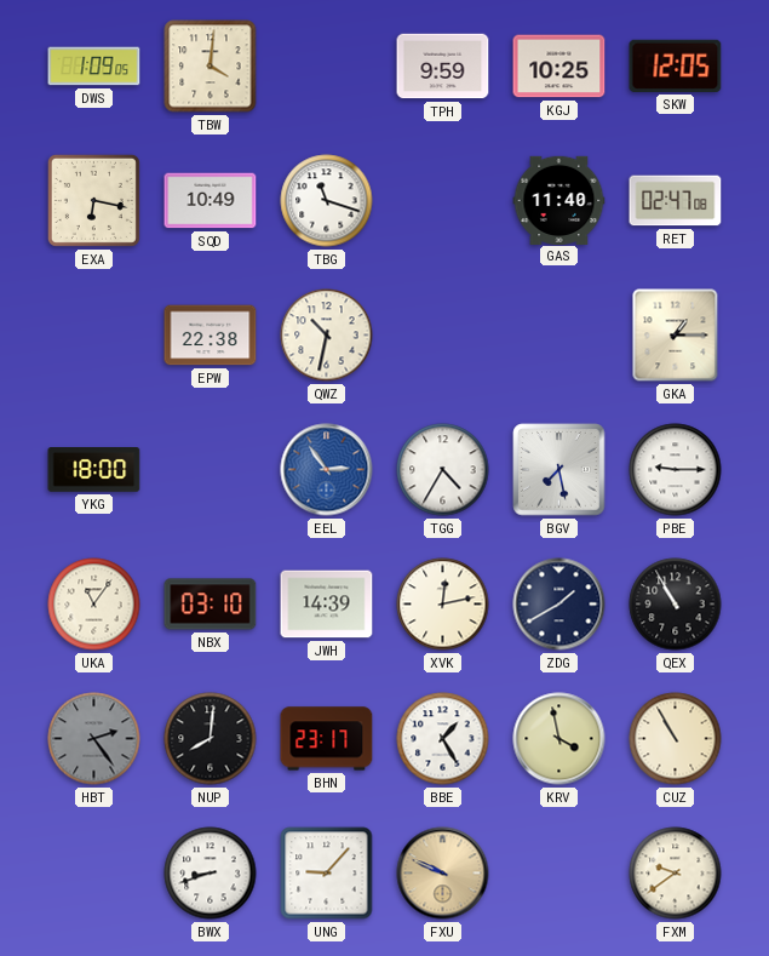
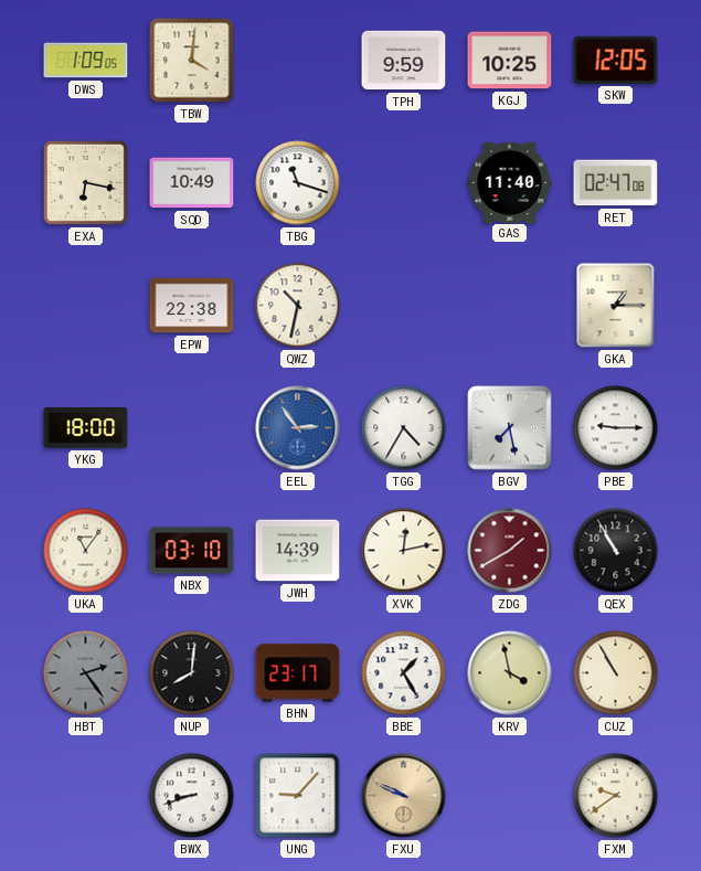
ZDG dial: navy -> burgundy
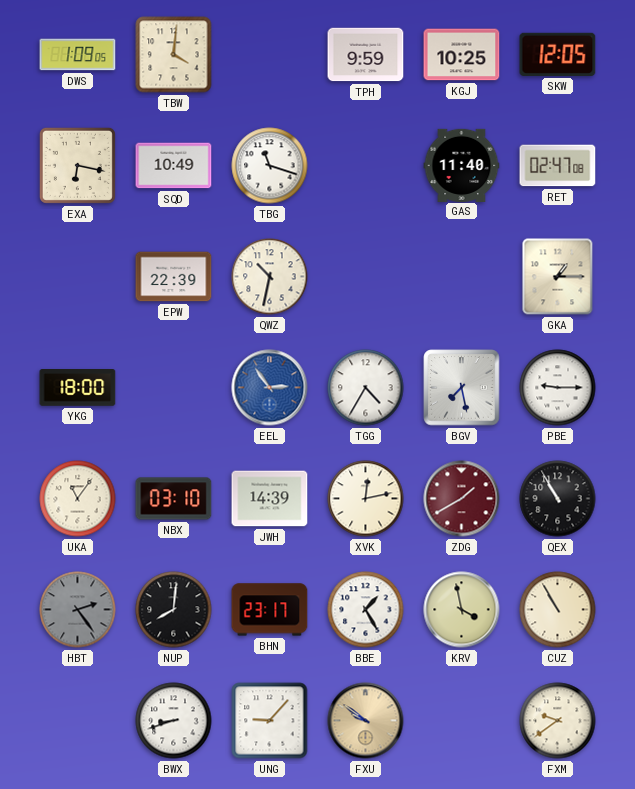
EPW: 22:38 -> 22:39
FXU: 9:49 -> 9:51
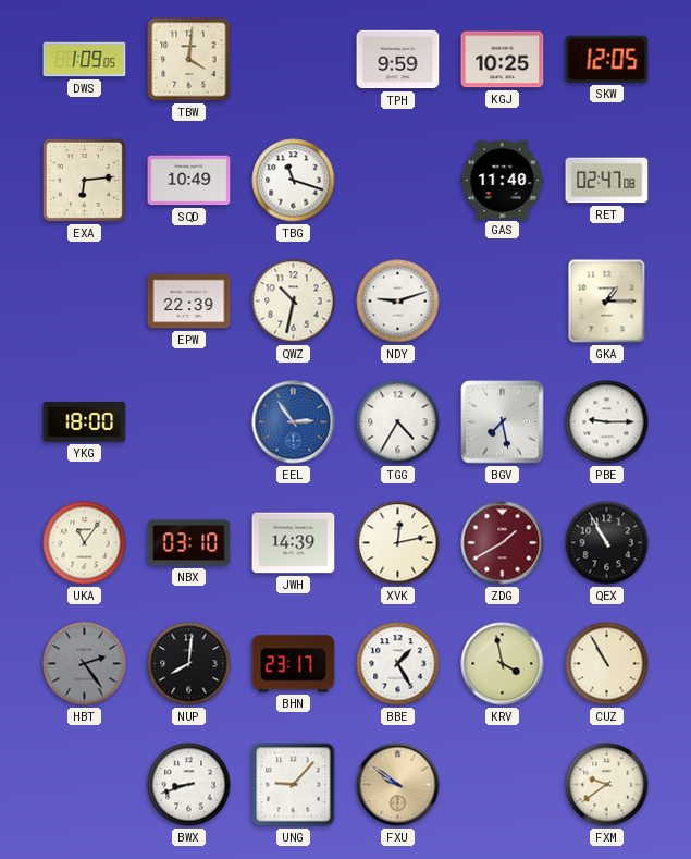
EXA: 6:17 -> 6:14
NDY: none -> 9:12
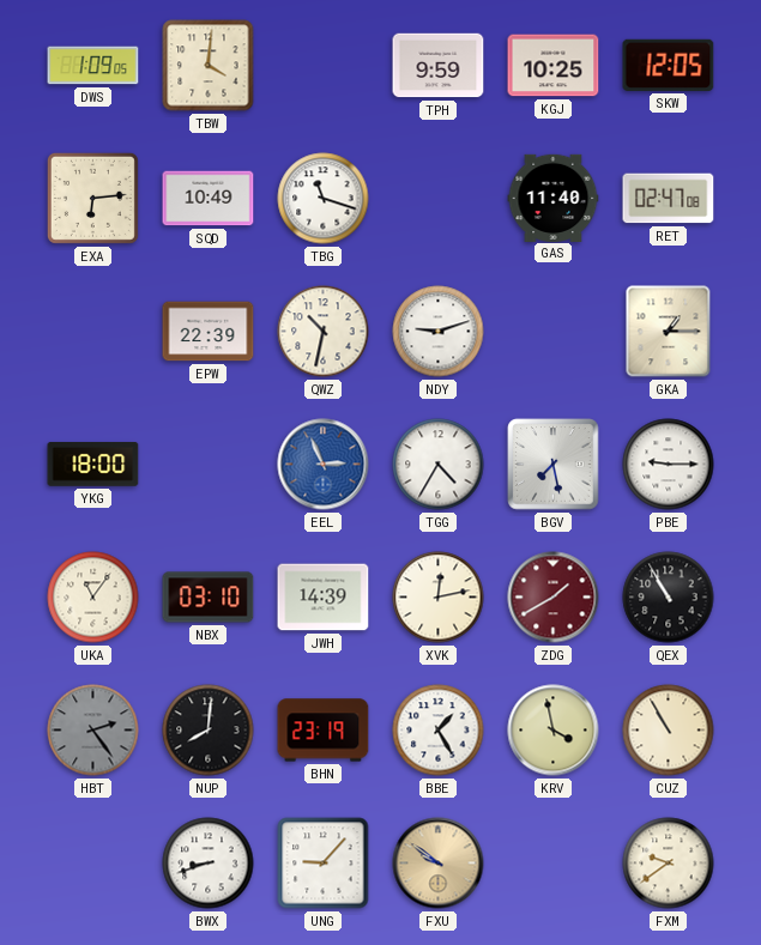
EEL: 2:54 -> 2:56
BHN: 23:17 -> 23:19
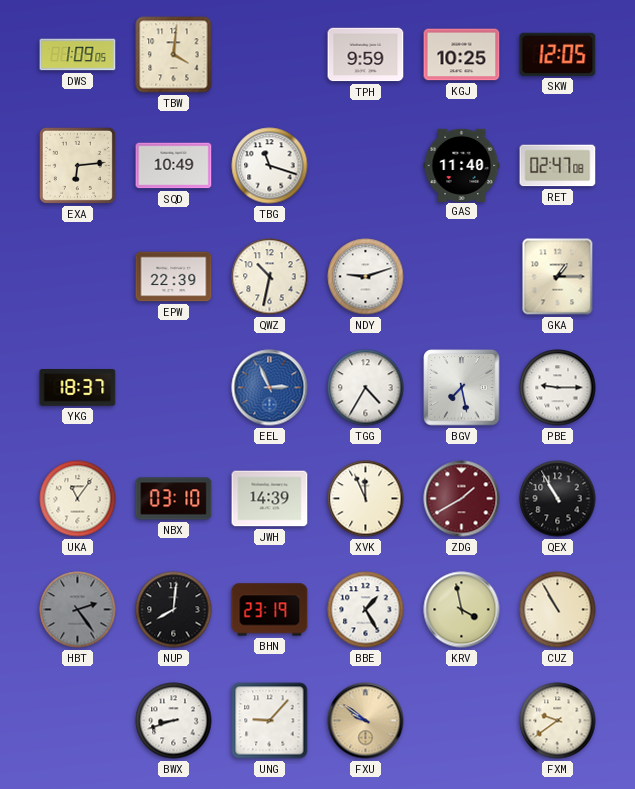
YKG: 18:00 -> 18:37
XVK: 12:13 -> 11:56
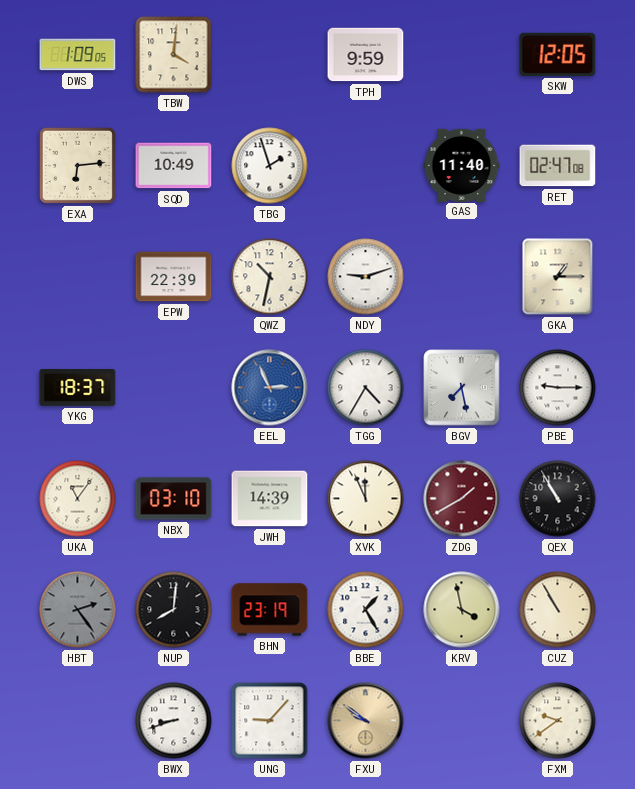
KGJ: 10:25 -> none
TBG: 11:18 -> 1:57
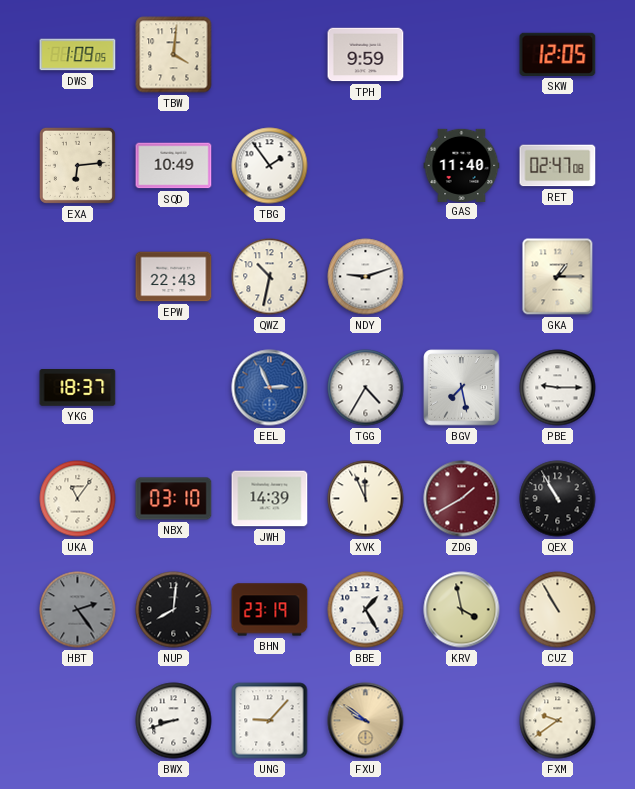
TBG: 1:57 -> 1:54
EPW: 22:39 -> 22:43
